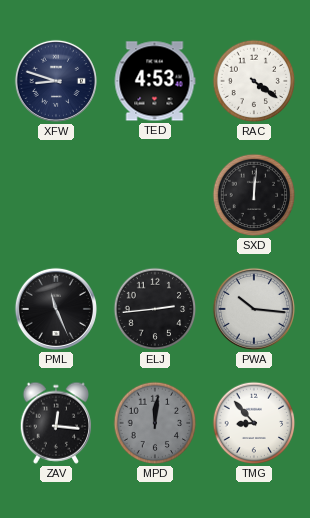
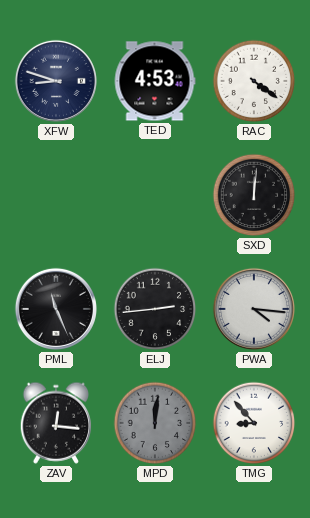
PWA: 10:16 -> 4:16
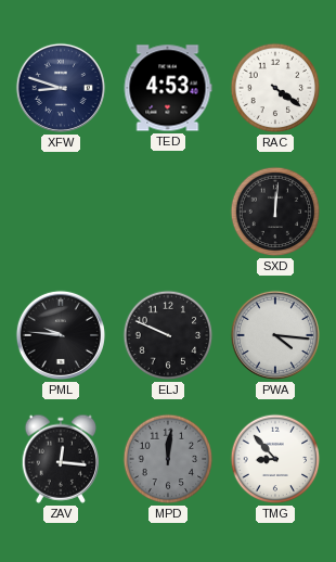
PML: 11:26 -> 9:46
ELJ: 2:44 -> 9:49
